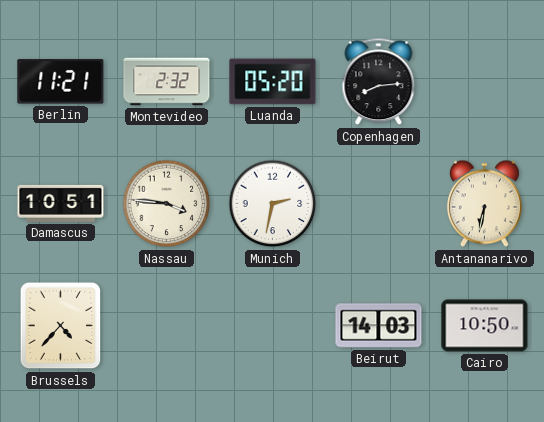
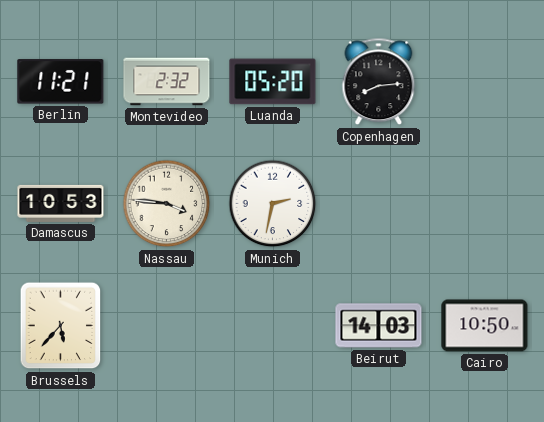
Damascus: 10:51 -> 10:53
Antananarivo: 6:32 -> none
Brussels: 4:37 -> 5:37
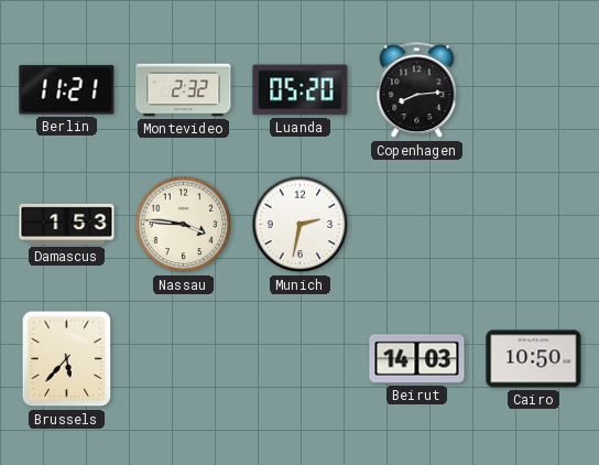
Damascus: 10:53 -> 1:53
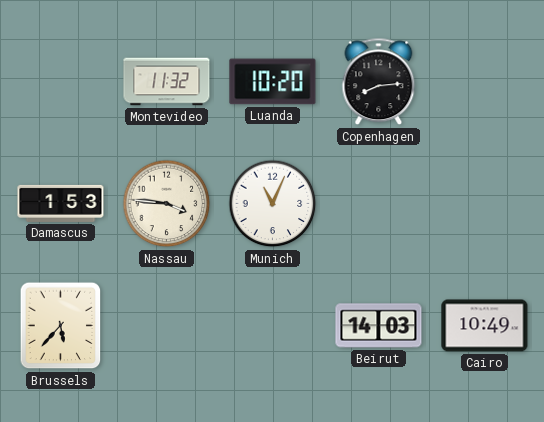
Berlin: 11:21 -> none
Montevideo: 2:32 -> 11:32
Luanda: 05:20 -> 10:20
Munich: 2:32 -> 11:04
Cairo: 10:50 -> 10:49
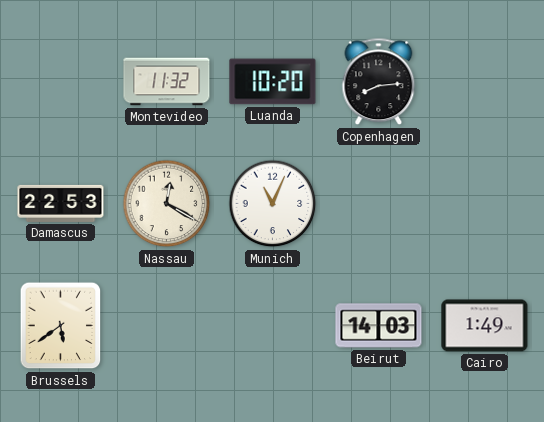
Damascus: 1:53 -> 22:53
Nassau: 3:46 -> 12:20
Brussels: 5:37 -> 5:39
Cairo: 10:49 -> 1:49
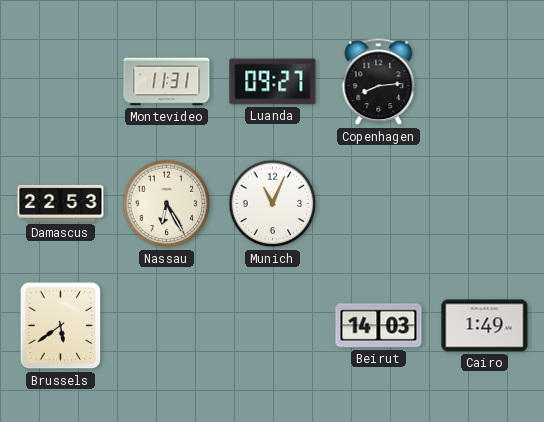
Montevideo: 11:32 -> 11:31
Luanda: 10:20 -> 09:27
Nassau: 12:20 -> 6:25
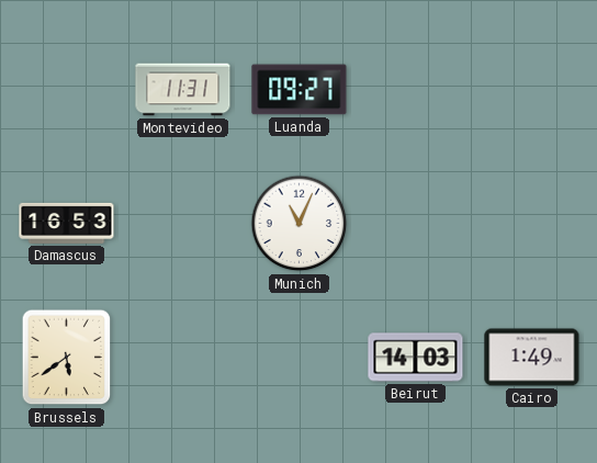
Copenhagen: 8:14 -> none
Damascus: 22:53 -> 16:53
Nassau: 6:25 -> none
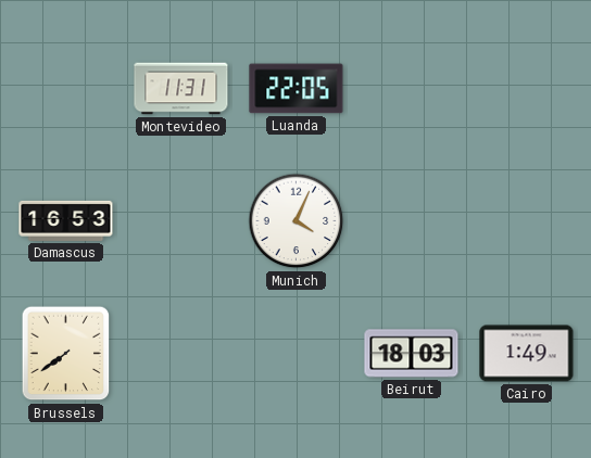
Luanda: 09:27 -> 22:05
Munich: 11:04 -> 4:04
Brussels: 5:39 -> 7:39
Beirut: 14:03 -> 18:03
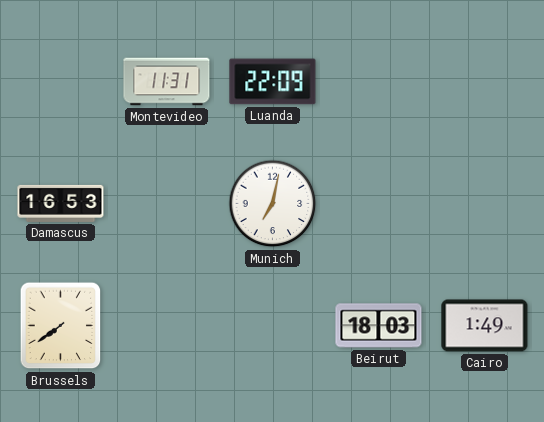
Luanda: 22:05 -> 22:09
Munich: 4:04 -> 7:02
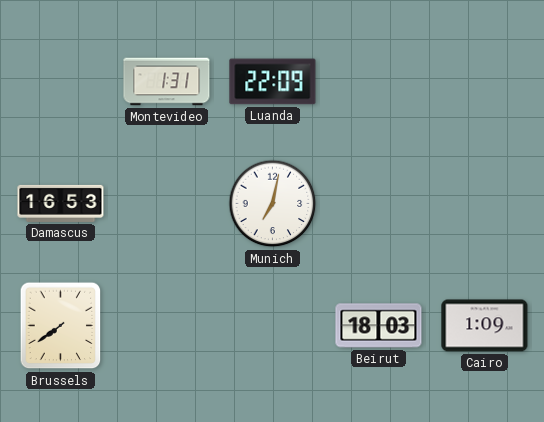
Montevideo: 11:31 -> 1:31
Cairo: 1:49 -> 1:09
